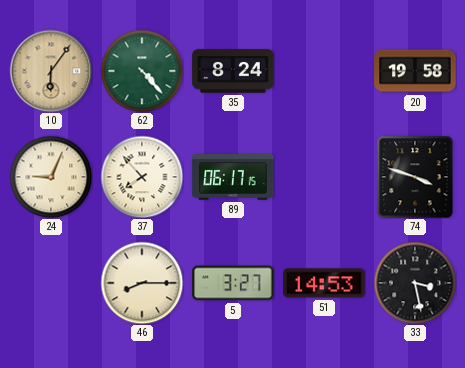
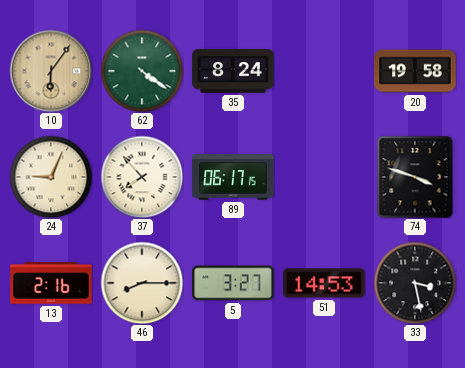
62: 4:23 -> 4:21
13: none -> 2:16
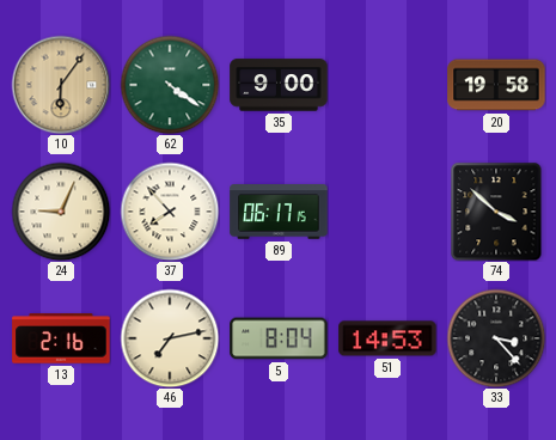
35: 8:24 -> 9:00
74: 3:48 -> 3:52
46: 8:15 -> 7:13
5: 3:27 -> 8:04
33: 3:28 -> 3:23
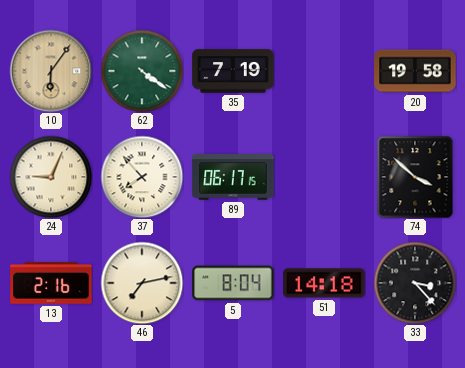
35: 9:00 -> 7:19
51: 14:53 -> 14:18
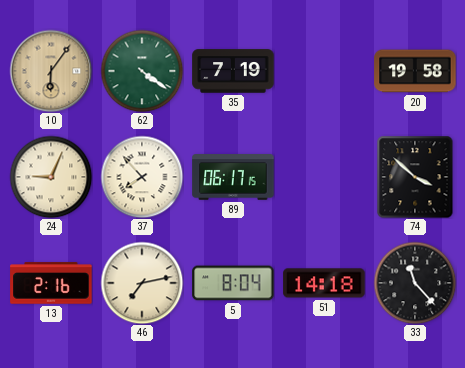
33: 3:23 -> 11:23
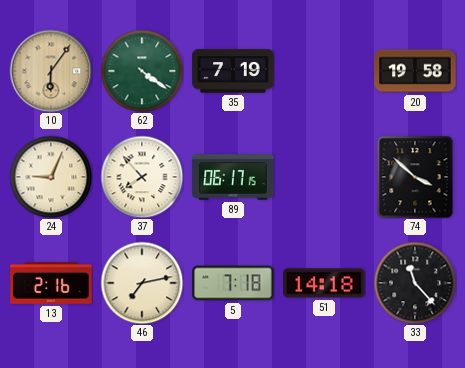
5: 8:04 -> 7:18
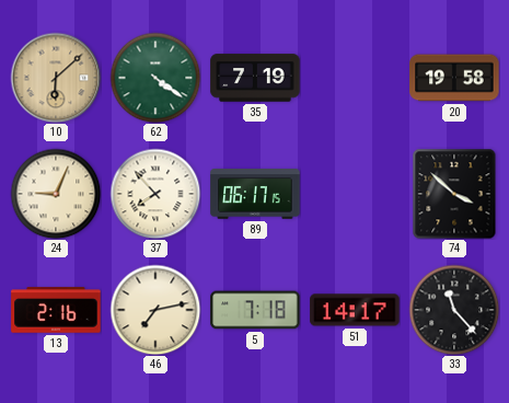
10: 6:06 -> 6:08
51: 14:18 -> 14:17
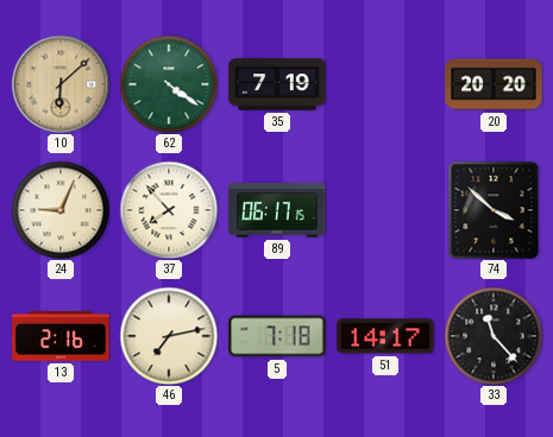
20: 19:58 -> 20:20
